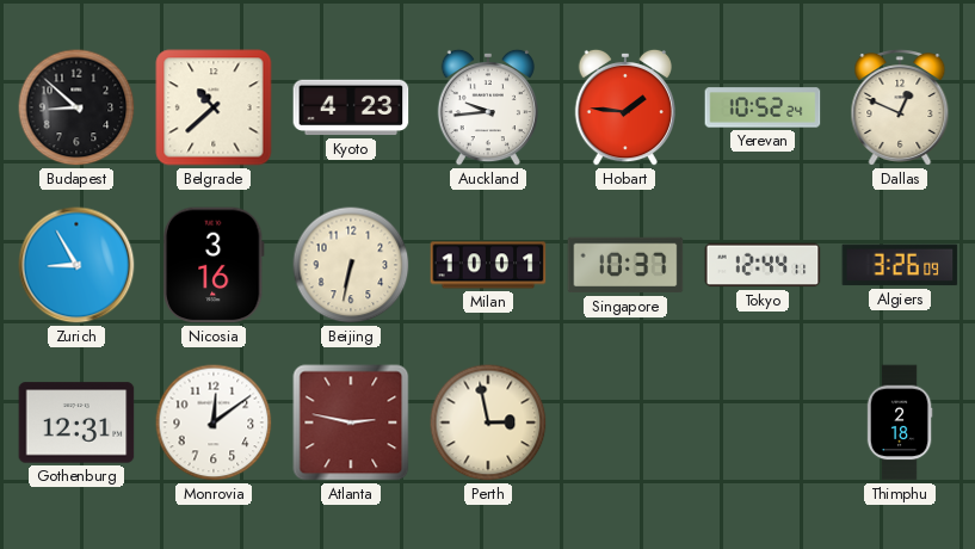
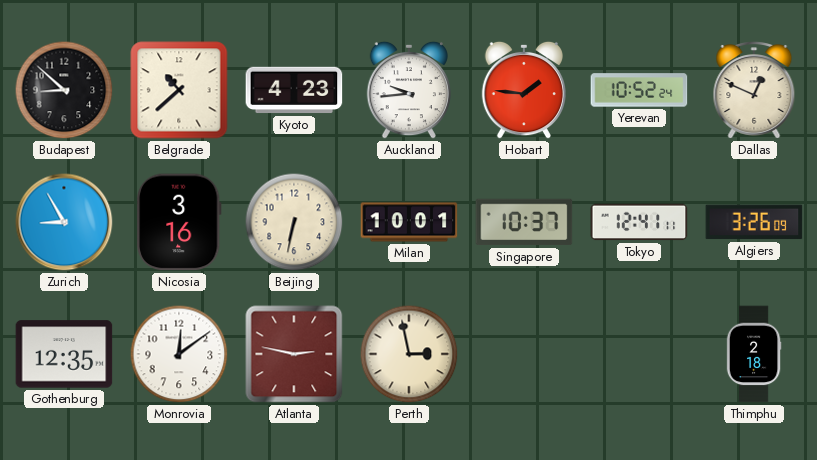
Tokyo: 12:44 -> 12:41
Gothenburg: 12:31 -> 12:35
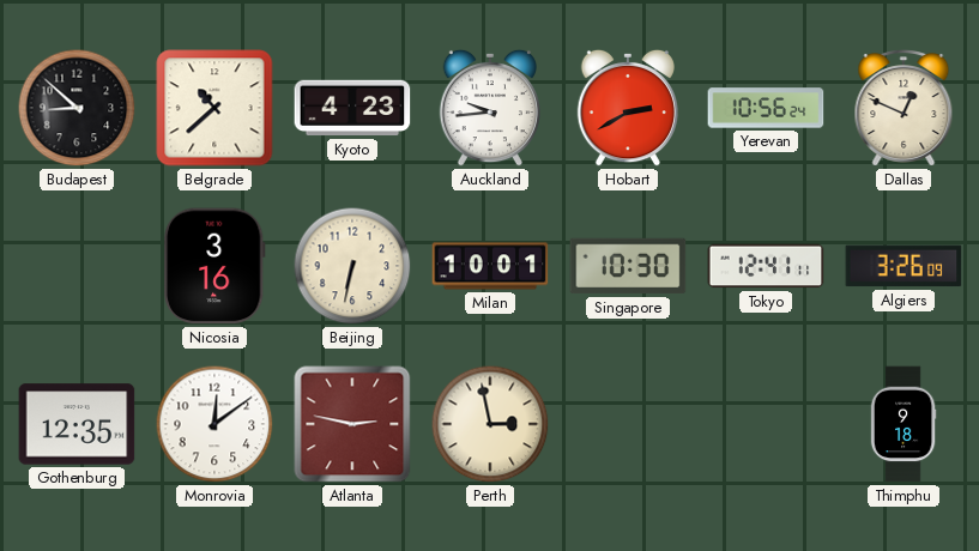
Hobart: 1:46 -> 2:40
Yerevan: 10:52 -> 10:56
Zurich: 8:55 -> none
Singapore: 10:37 -> 10:30
Thimphu: 2:18 -> 9:18
